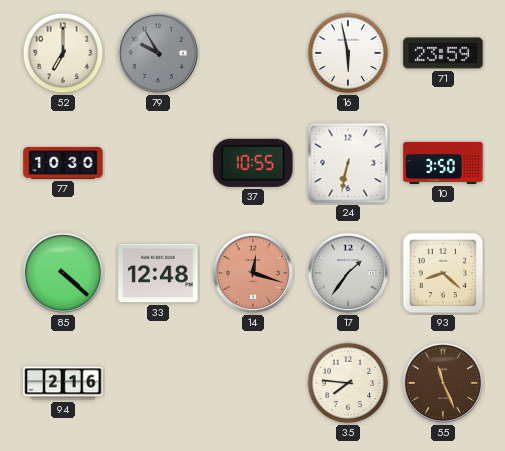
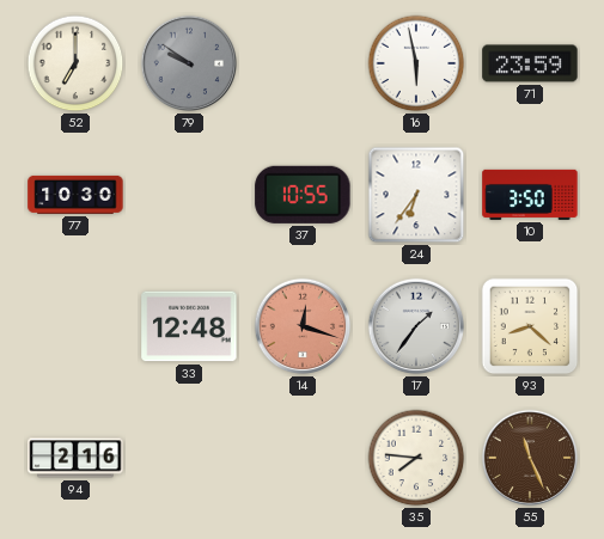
79: 9:55 -> 9:51
24: 6:32 -> 6:36
85: 4:22 -> none
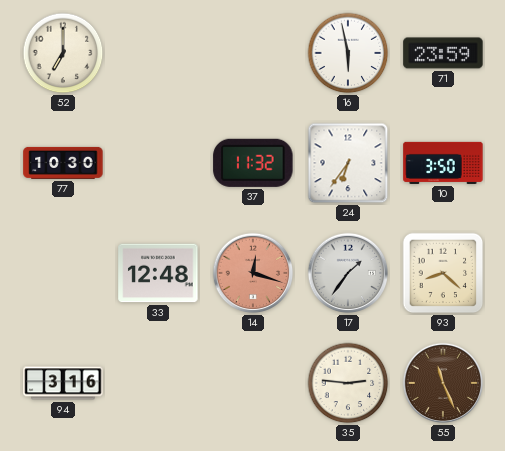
79: 9:51 -> none
37: 10:55 -> 11:32
94: 2:16 -> 3:16
35: 7:46 -> 2:46
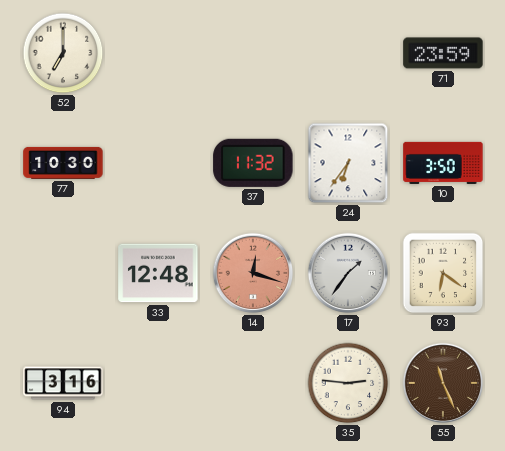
16: 5:58 -> none
93: 8:22 -> 6:21
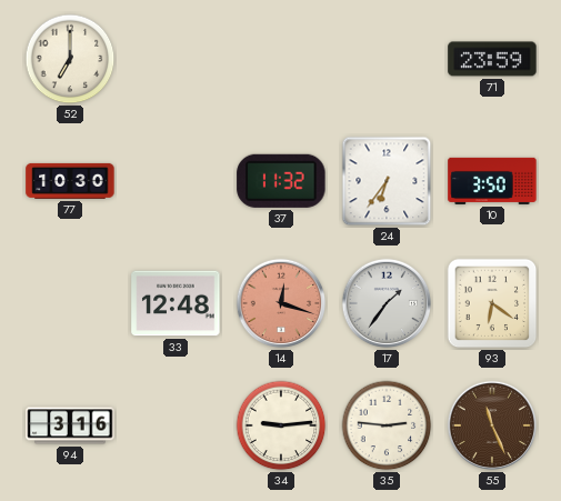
34: none -> 9:14
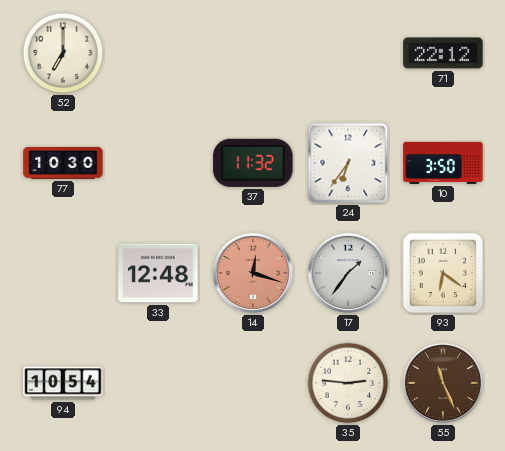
71: 23:59 -> 22:12
94: 3:16 -> 10:54
34: 9:14 -> none
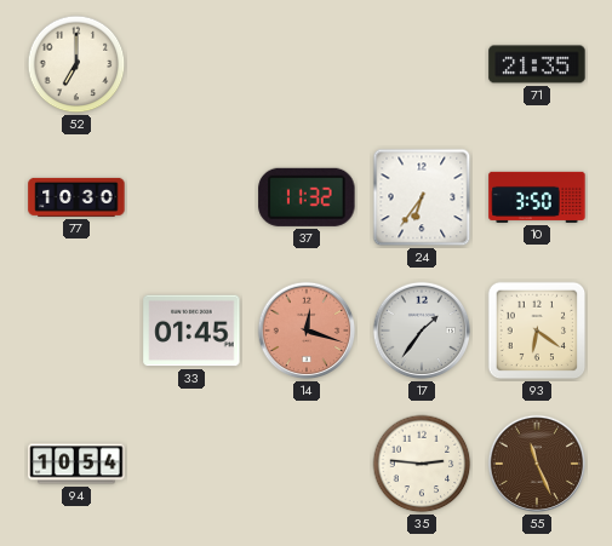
71: 22:12 -> 21:35
33: 12:48 -> 01:45
